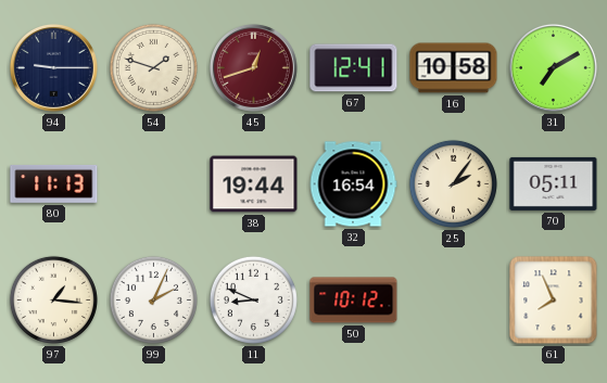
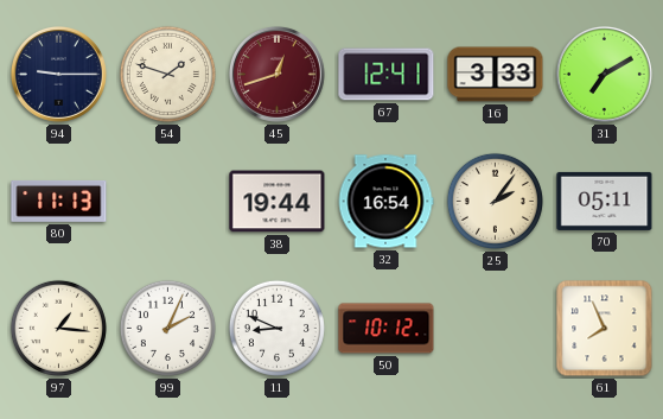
16: 10:58 -> 3:33
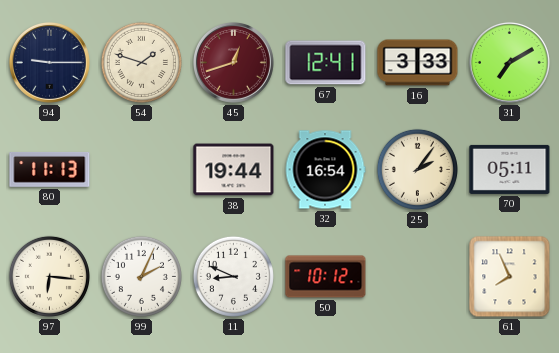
97: 1:16 -> 6:16
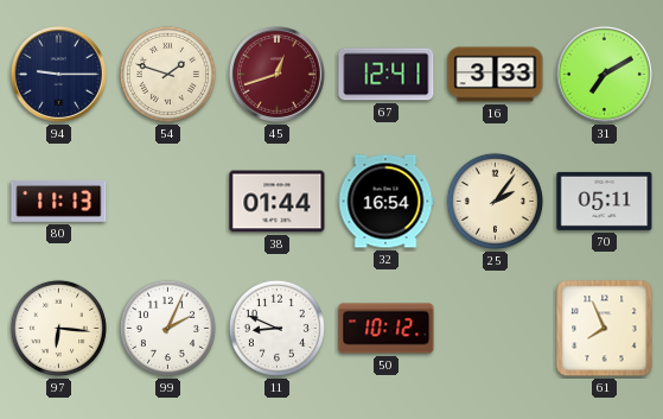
38: 19:44 -> 01:44
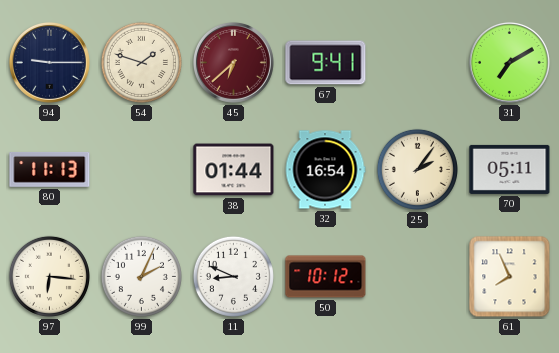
45: 12:42 -> 6:38
67: 12:41 -> 9:41
16: 3:33 -> none
